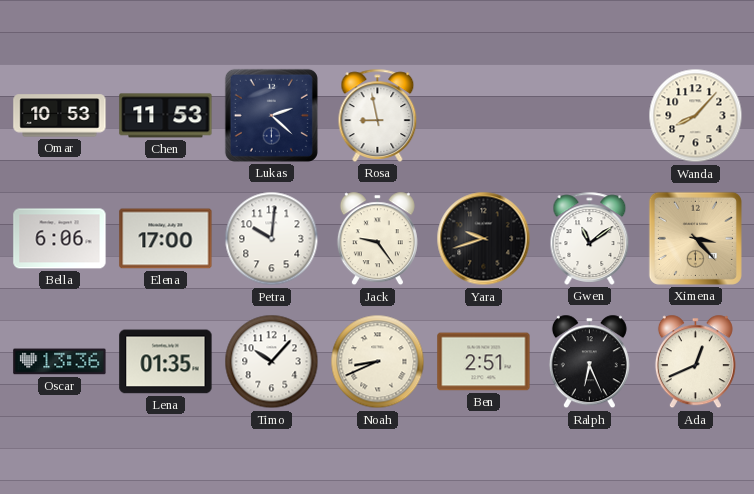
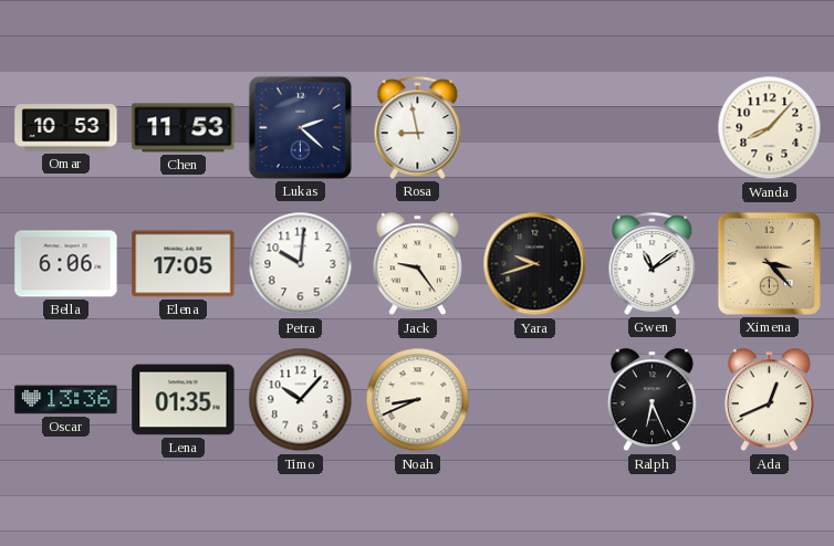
Elena: 17:00 -> 17:05
Ben: 2:51 -> none
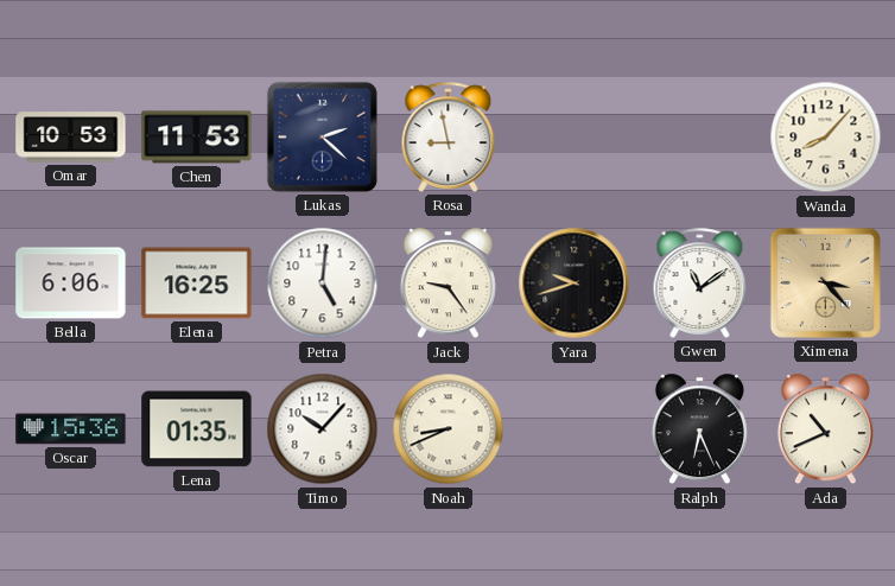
Elena: 17:05 -> 16:25
Petra: 10:01 -> 5:01
Oscar: 13:36 -> 15:36
Ada: 12:41 -> 10:41
